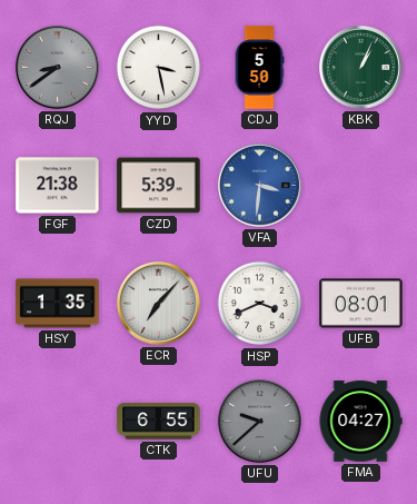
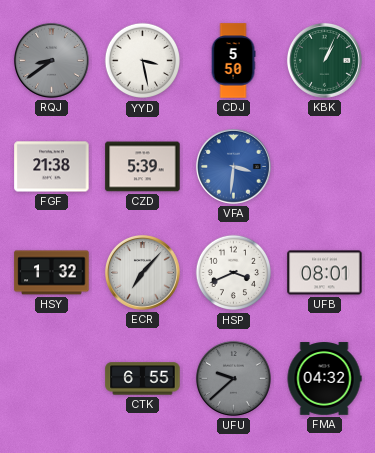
HSY: 1:35 -> 1:32
FMA: 04:27 -> 04:32
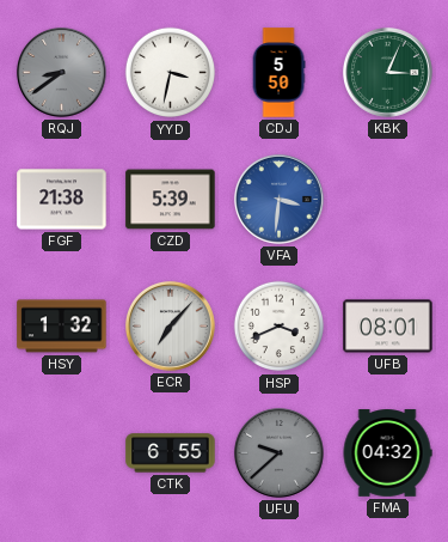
YYD: 3:28 -> 3:32
KBK: 1:04 -> 3:04
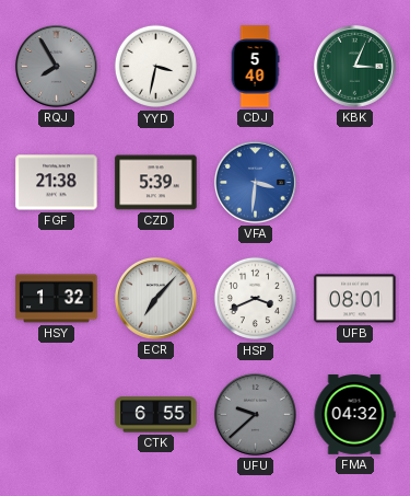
RQJ: 8:39 -> 7:55
CDJ: 5:50 -> 5:40
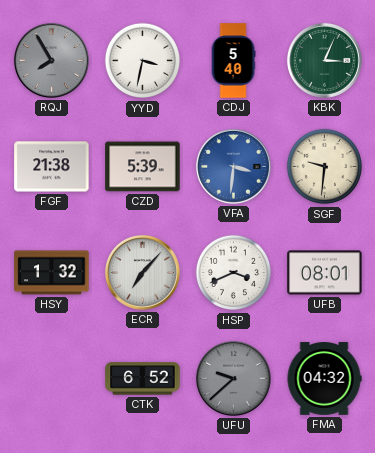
SGF: none -> 9:31
CTK: 6:55 -> 6:52
